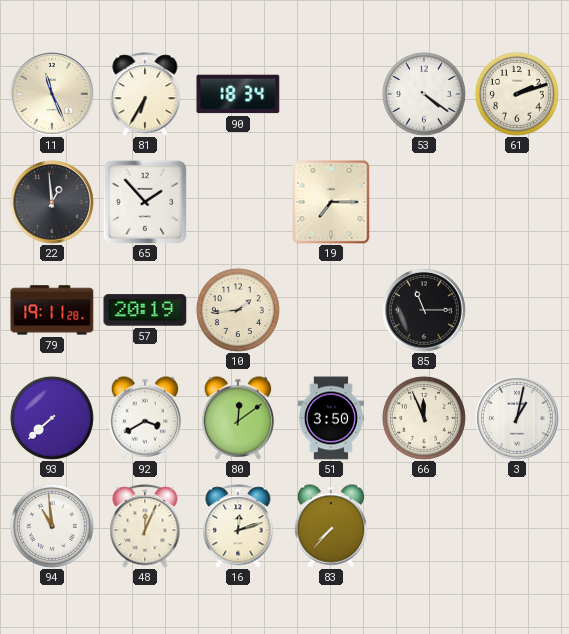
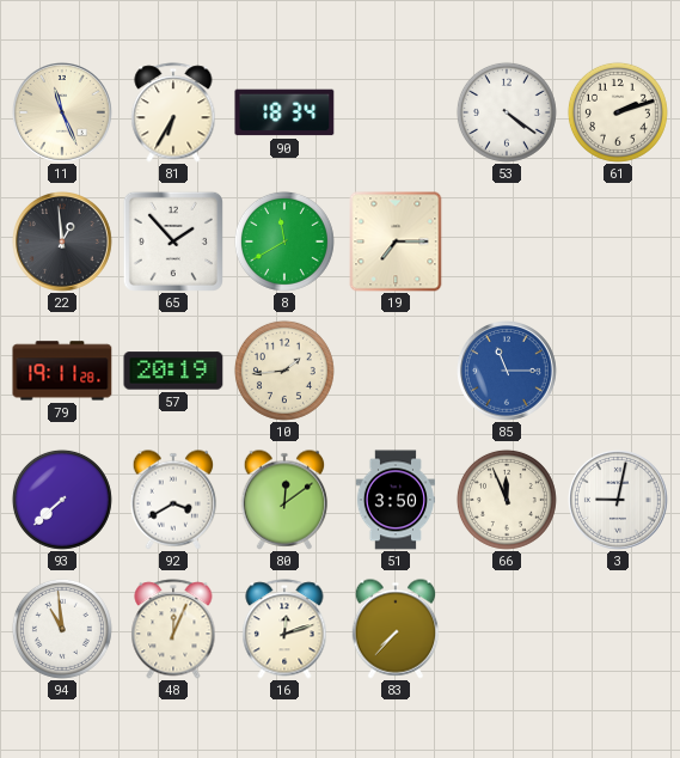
8: none -> 11:40
85 dial: black -> blue
3: 1:02 -> 9:02
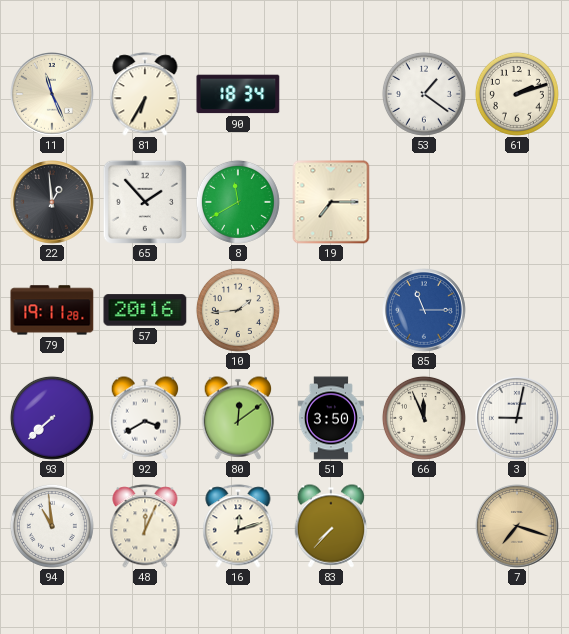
53: 4:21 -> 1:21
57: 20:19 -> 20:16
7: none -> 7:18
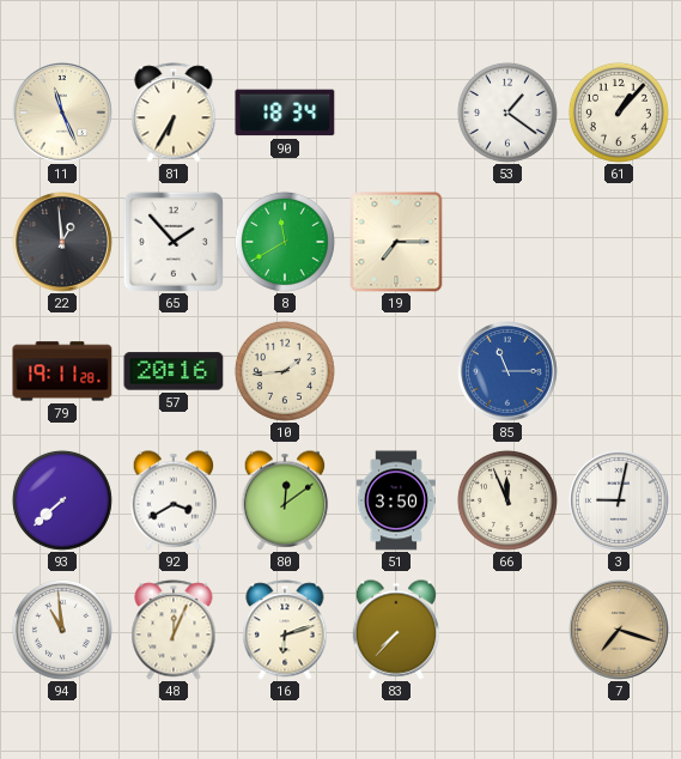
61: 2:12 -> 1:07
16: 12:12 -> 6:12
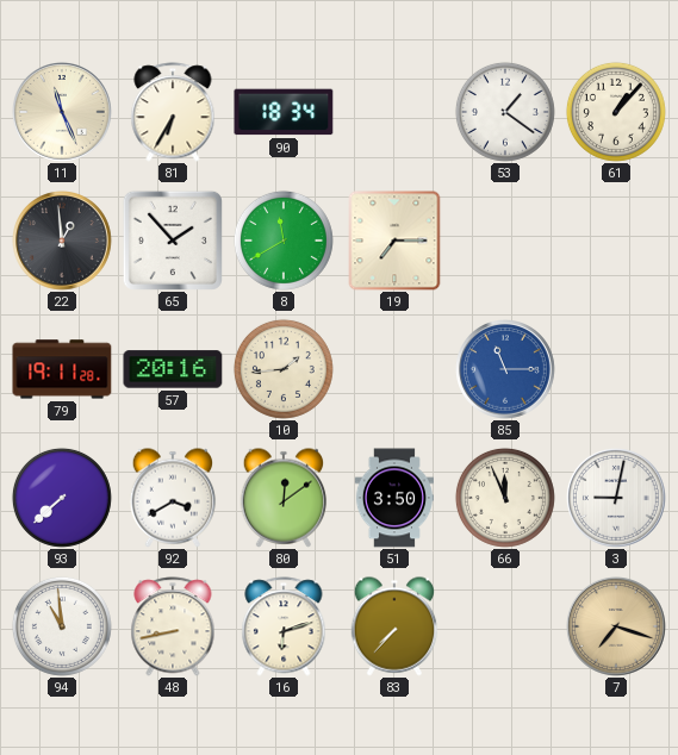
48: 12:04 -> 8:43
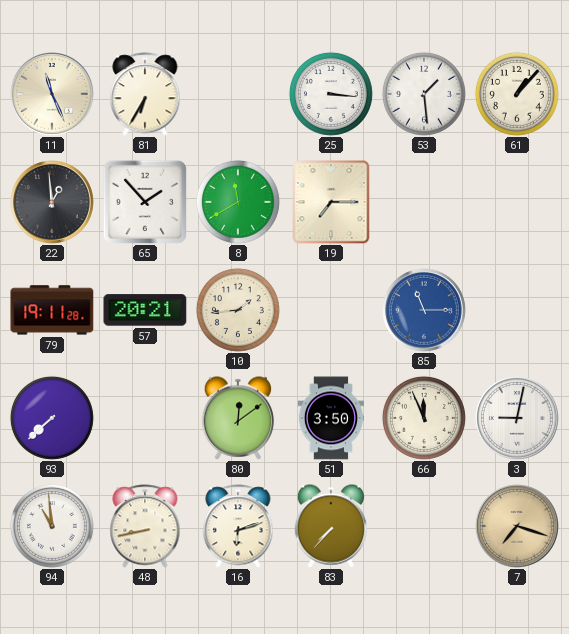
90: 18:34 -> none
25: none -> 3:16
53: 1:21 -> 1:29
57: 20:16 -> 20:21
92: 3:40 -> none
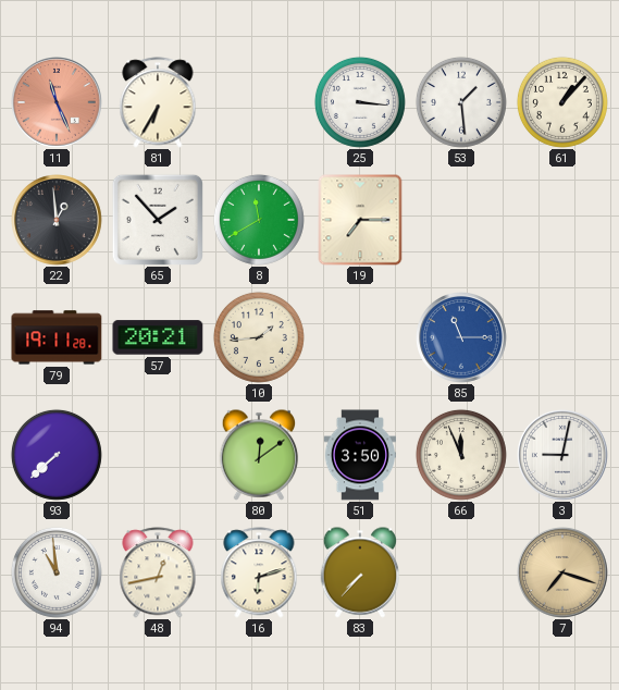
11 dial: cream -> salmon
48: 8:43 -> 12:43
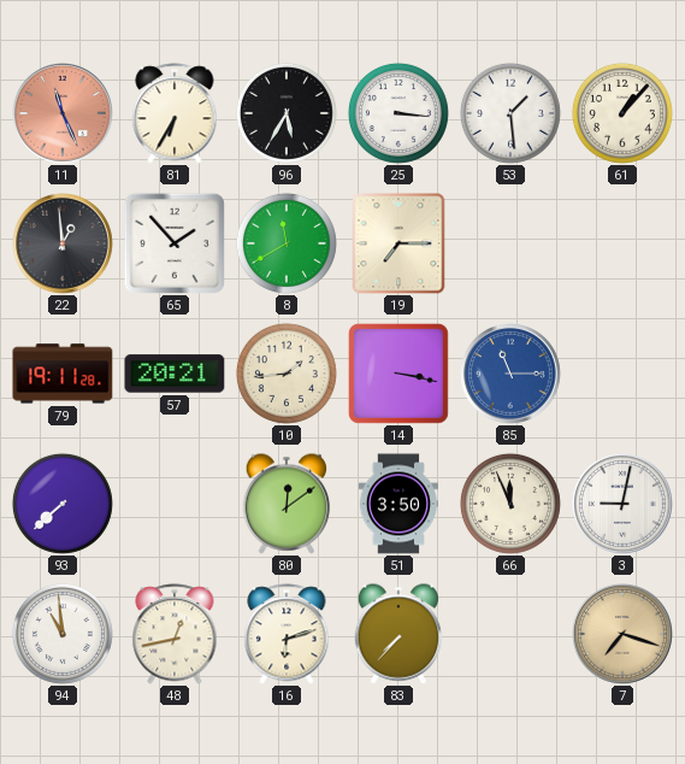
96: none -> 5:35
14: none -> 3:17
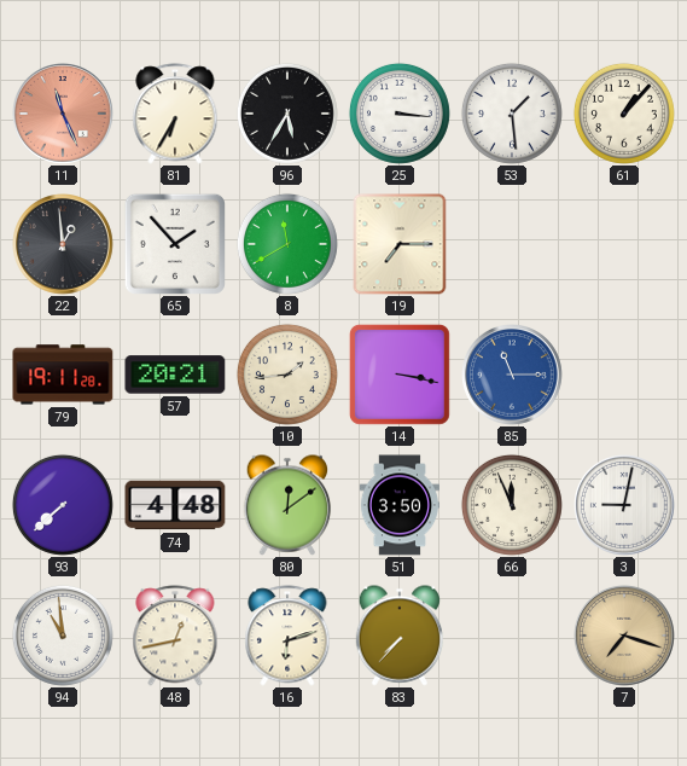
74: none -> 4:48
